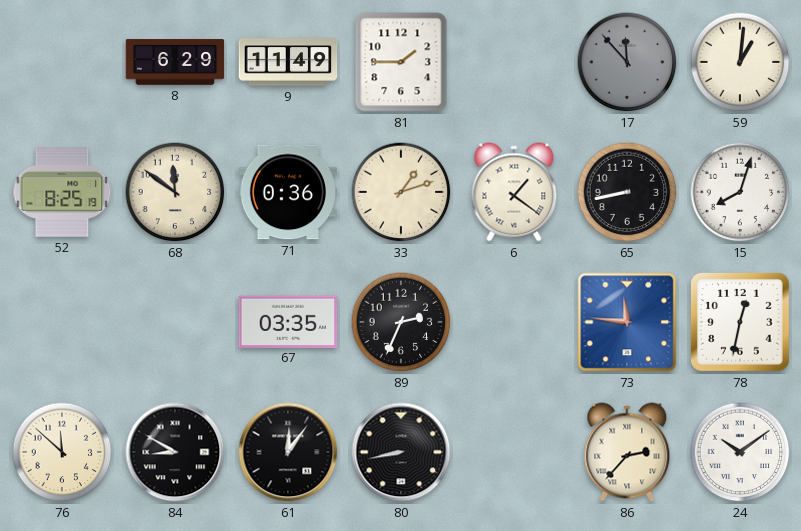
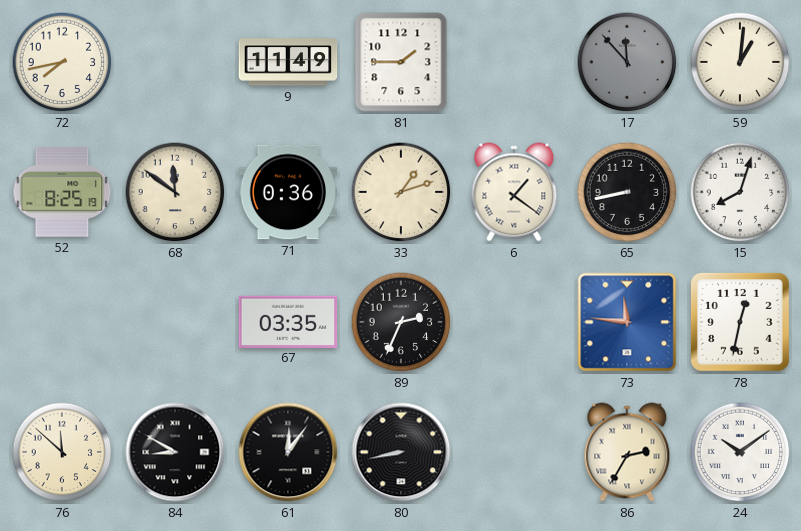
72: none -> 7:43
8: 6:29 -> none
86: 2:37 -> 2:35
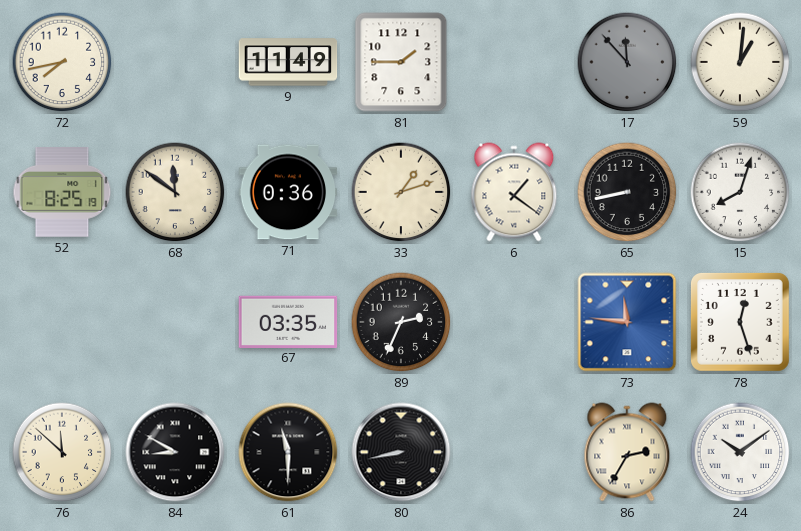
78: 12:32 -> 12:27
61: 12:06 -> 11:30
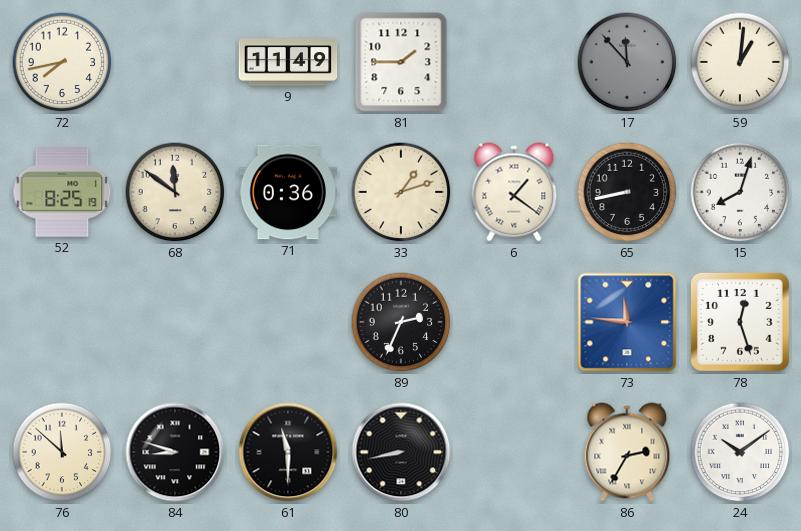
67: 03:35 -> none
84: 8:50 -> 8:48
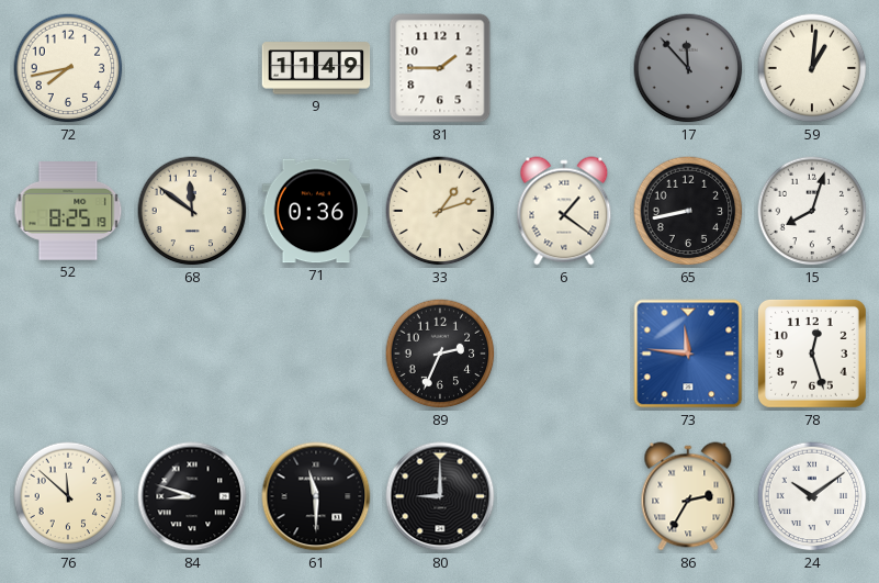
80: 8:43 -> 9:00
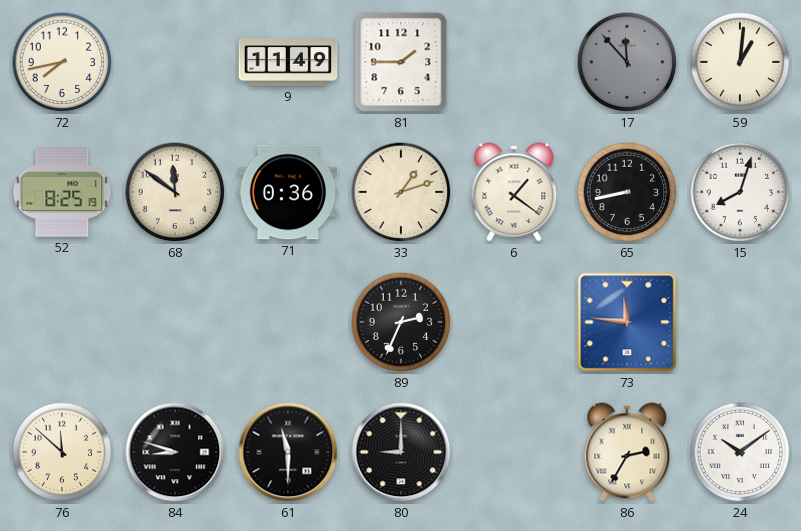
78: 12:27 -> none
